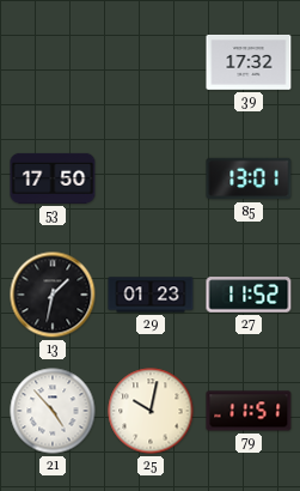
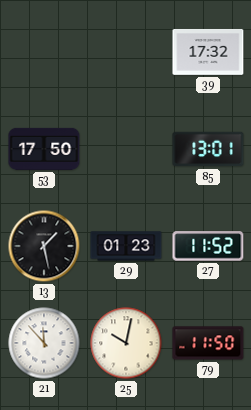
13: 1:32 -> 1:28
21: 4:53 -> 11:53
79: 11:51 -> 11:50
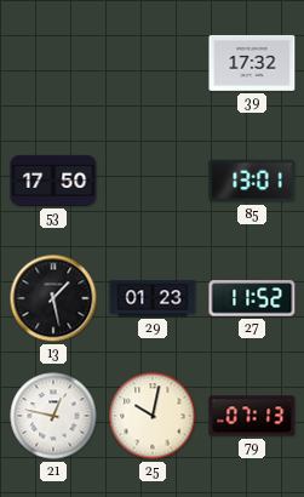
21: 11:53 -> 12:47
79: 11:50 -> 07:13
